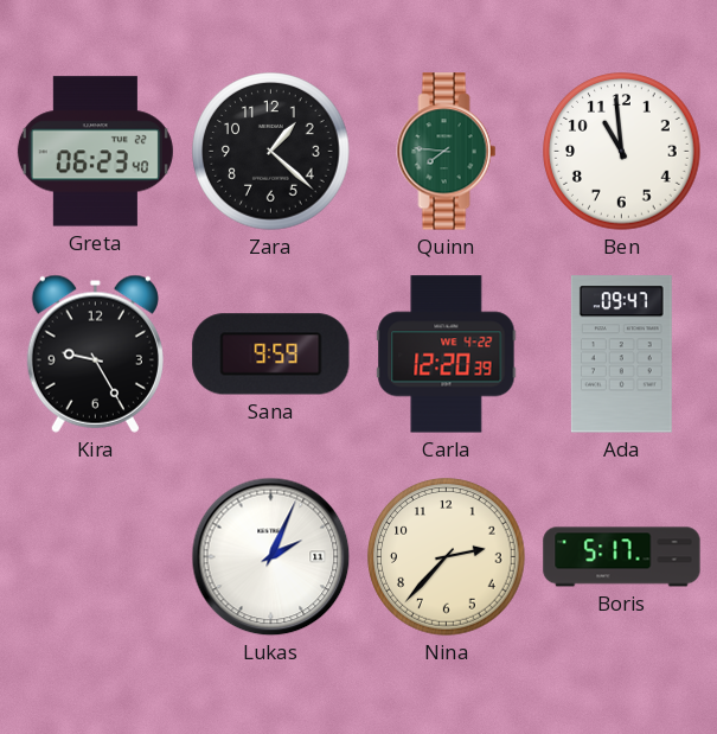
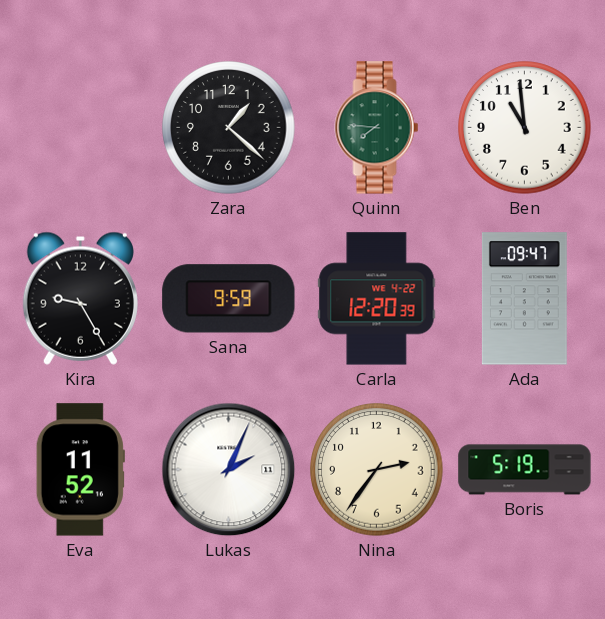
Greta: 06:23 -> none
Eva: none -> 11:52
Nina: 2:37 -> 2:36
Boris: 5:17 -> 5:19
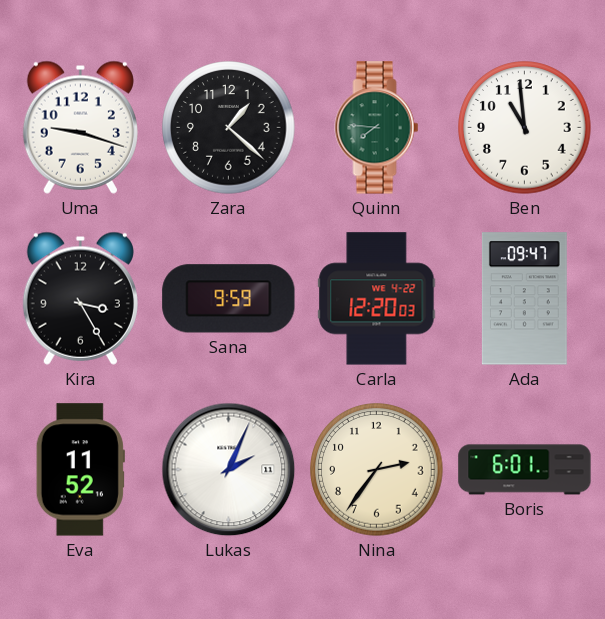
Uma: none -> 9:18
Kira: 9:25 -> 3:25
Carla: 12:20:39 -> 12:20:03
Boris: 5:19 -> 6:01
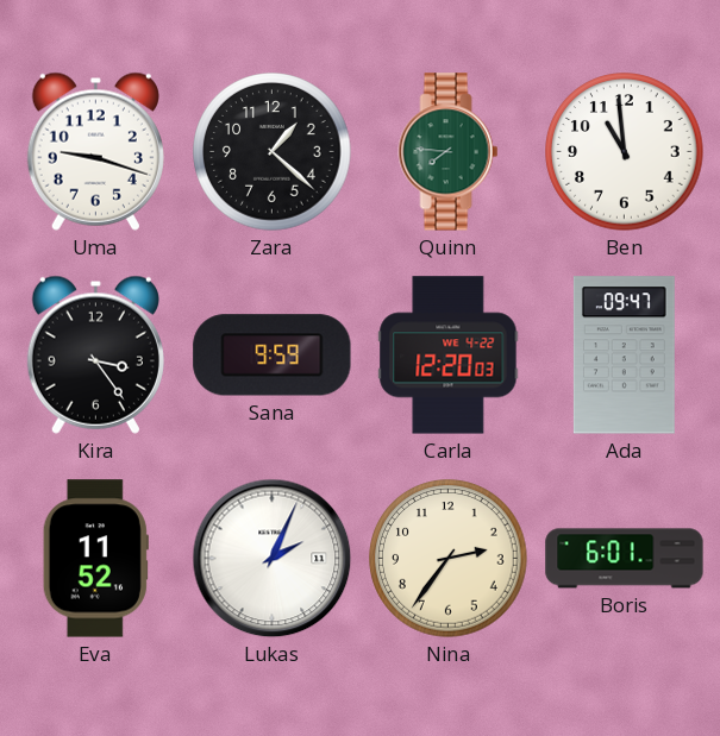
Kira: 3:25 -> 3:24
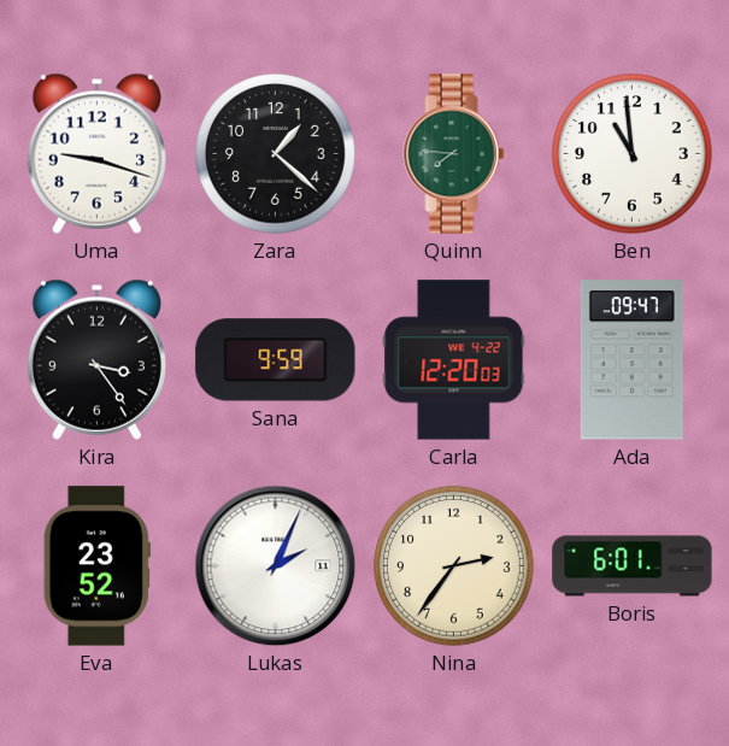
Eva: 11:52 -> 23:52
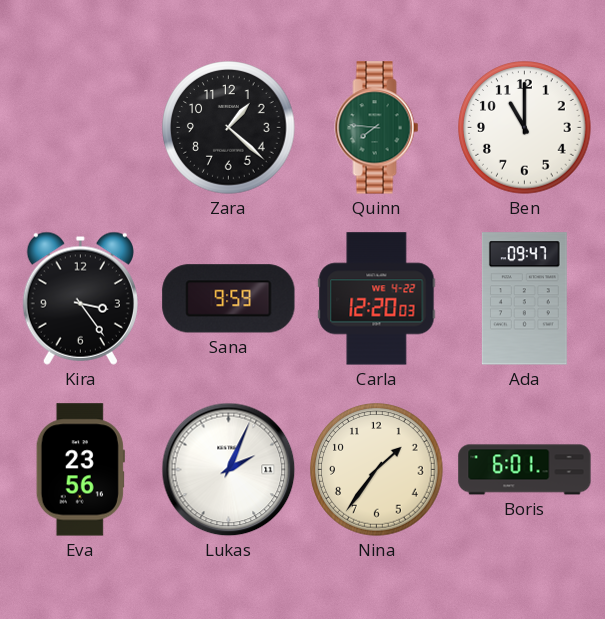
Uma: 9:18 -> none
Ben: 10:59 -> 11:00
Eva: 23:52 -> 23:56
Nina: 2:36 -> 1:36
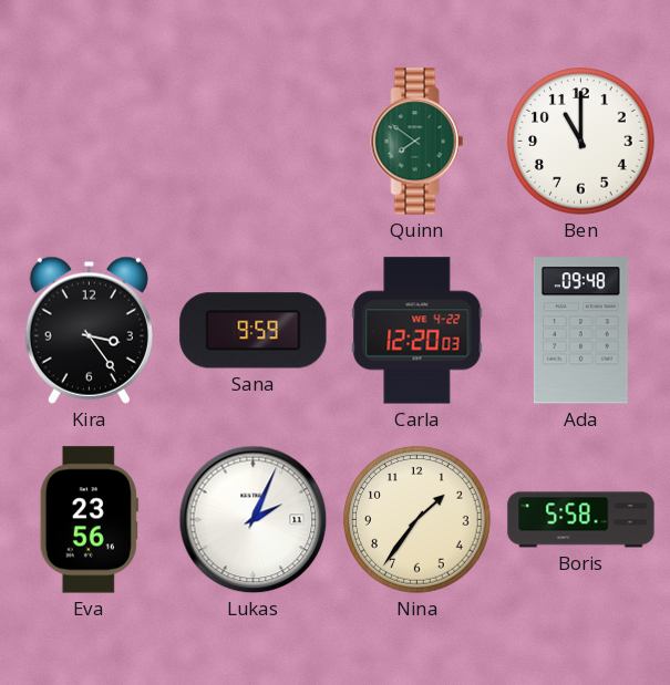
Zara: 1:22 -> none
Quinn: 7:46 -> 7:51
Ada: 09:47 -> 09:48
Boris: 6:01 -> 5:58
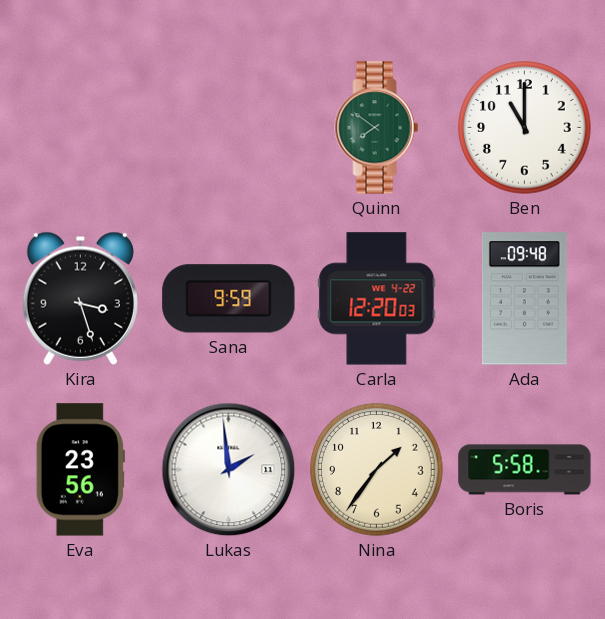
Kira: 3:24 -> 3:27
Lukas: 2:04 -> 1:59
